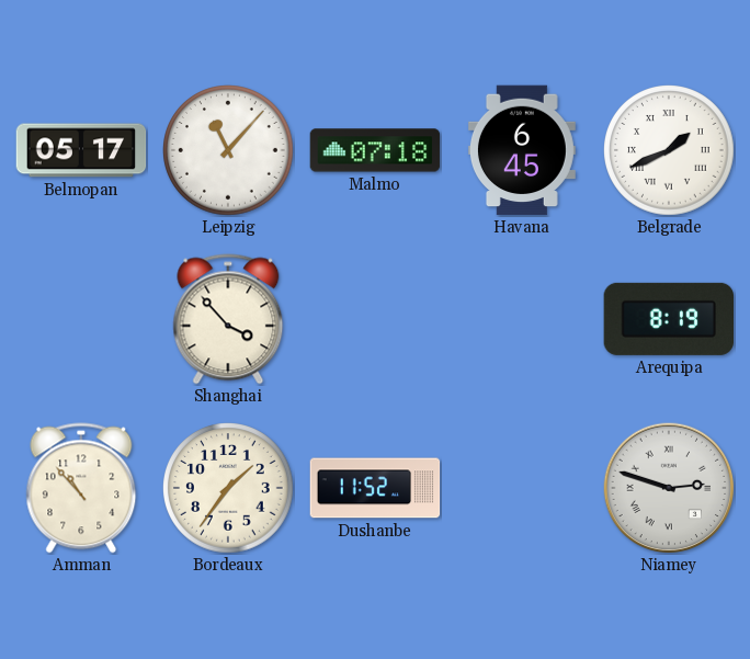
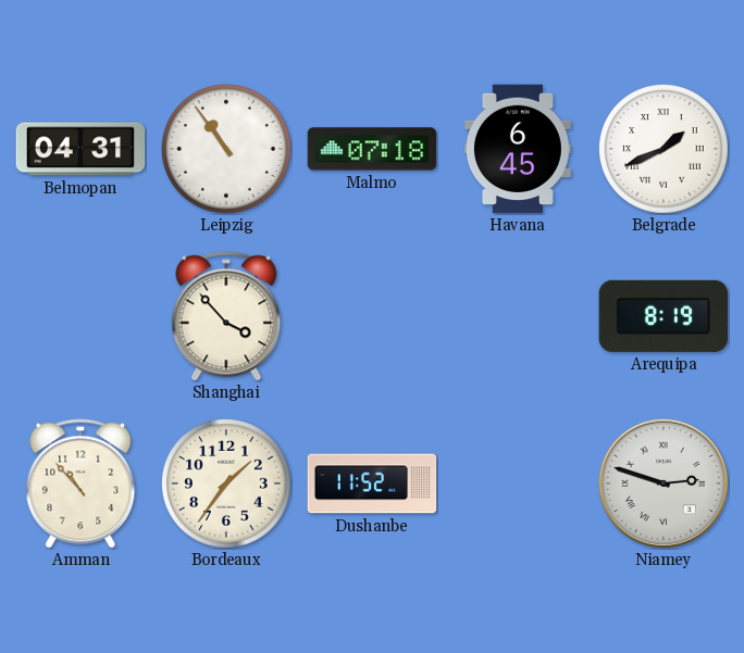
Belmopan: 05:17 -> 04:31
Leipzig: 11:07 -> 10:54
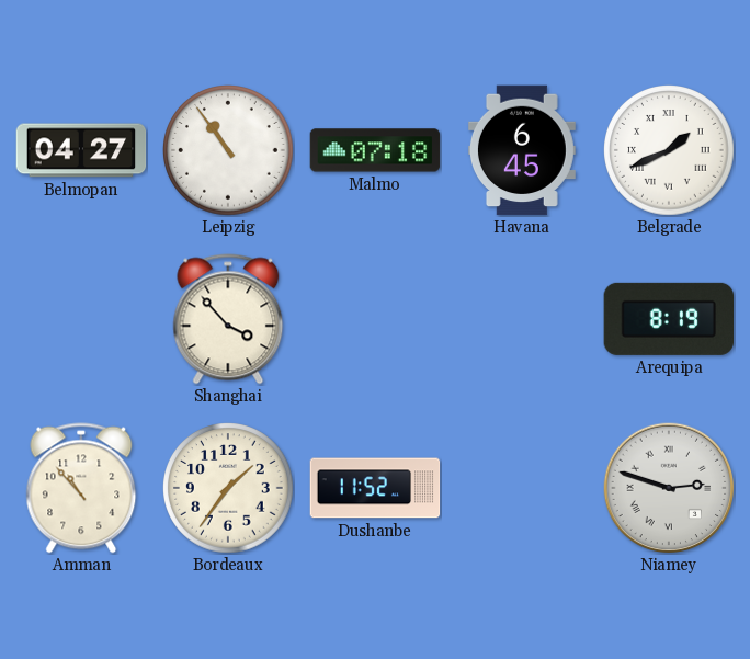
Belmopan: 04:31 -> 04:27
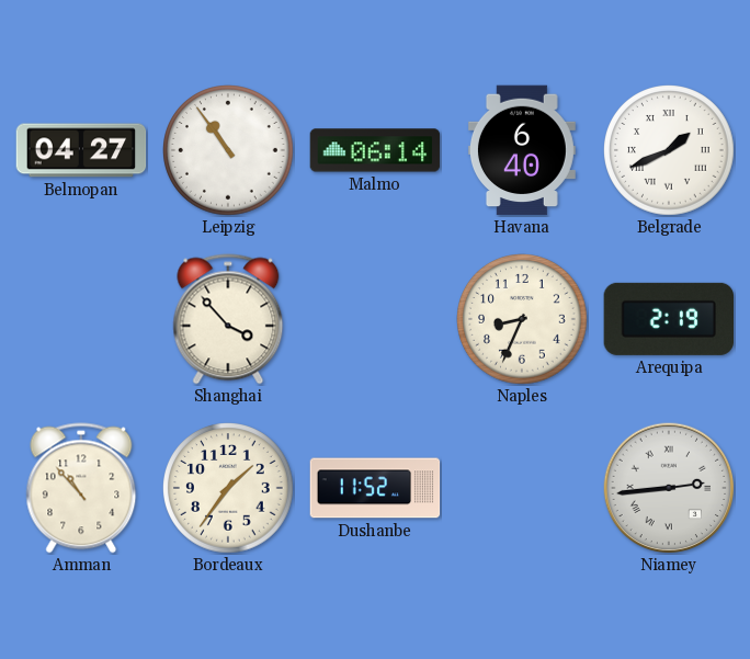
Malmo: 07:18 -> 06:14
Havana: 6:45 -> 6:40
Naples: none -> 8:34
Arequipa: 8:19 -> 2:19
Niamey: 2:48 -> 2:44
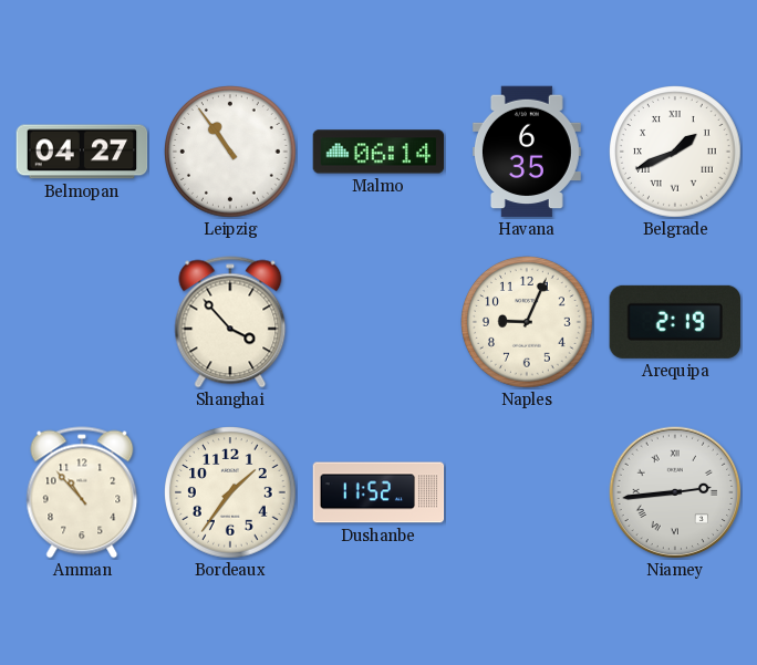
Havana: 6:40 -> 6:35
Naples: 8:34 -> 9:04
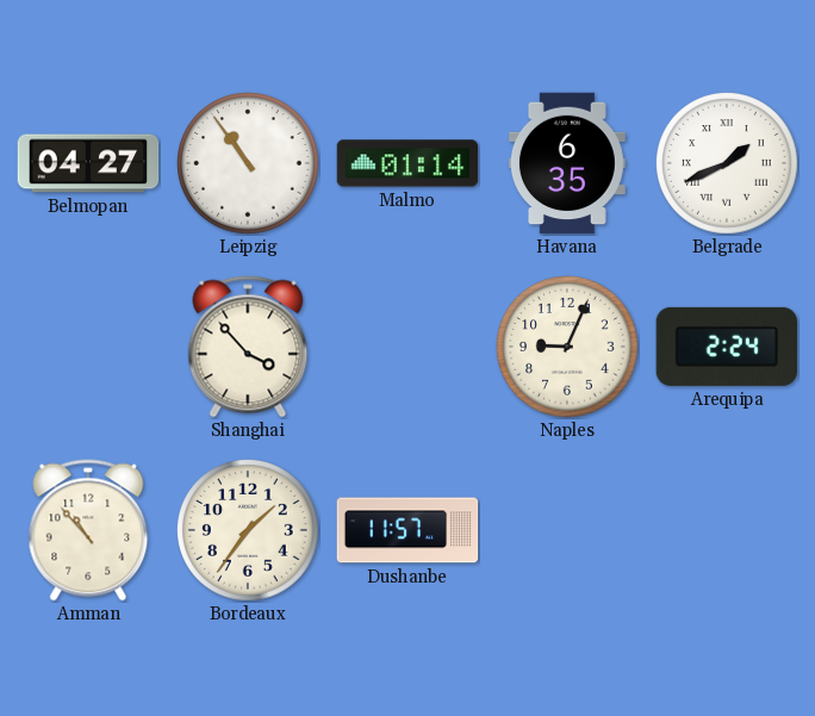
Malmo: 06:14 -> 01:14
Arequipa: 2:19 -> 2:24
Dushanbe: 11:52 -> 11:57
Niamey: 2:44 -> none
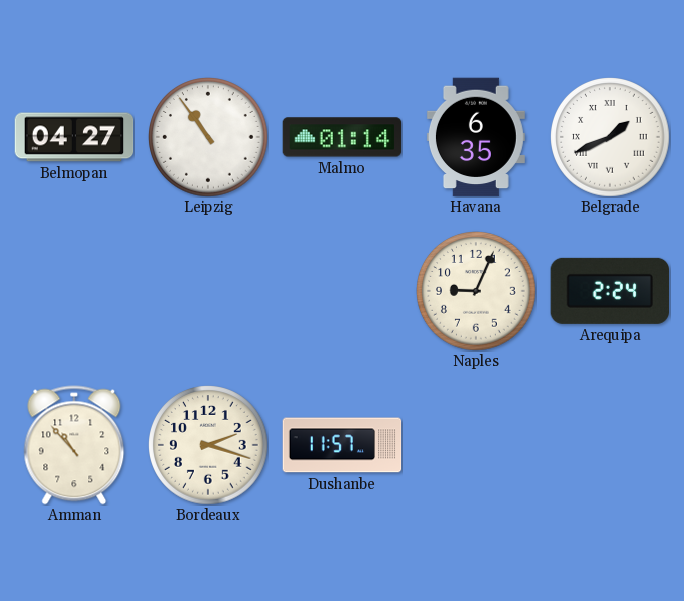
Shanghai: 3:53 -> none
Bordeaux: 1:36 -> 2:18
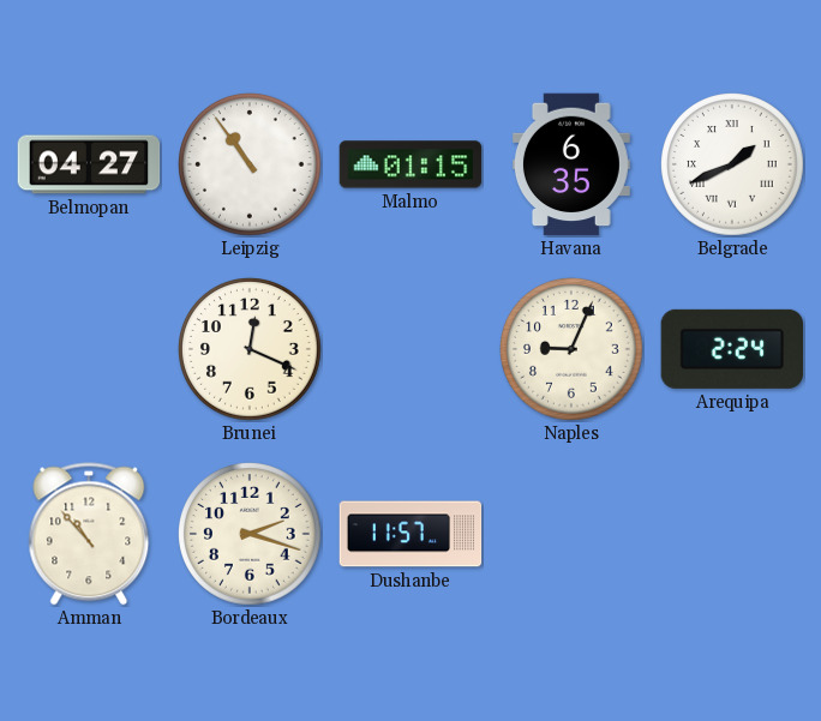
Malmo: 01:14 -> 01:15
Brunei: none -> 12:19
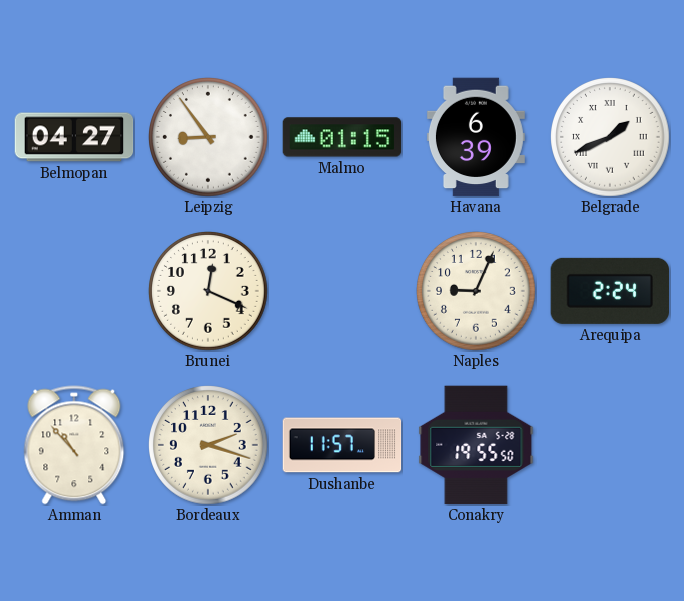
Leipzig: 10:54 -> 8:54
Havana: 6:35 -> 6:39
Conakry: none -> 19:55
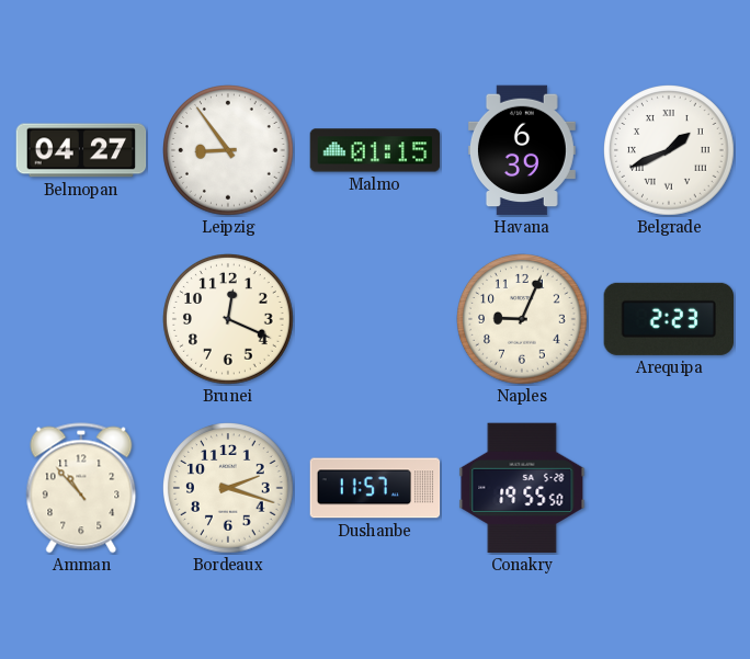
Arequipa: 2:24 -> 2:23
